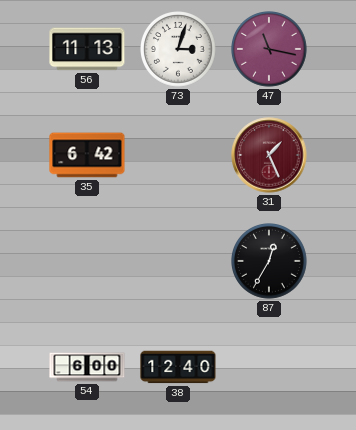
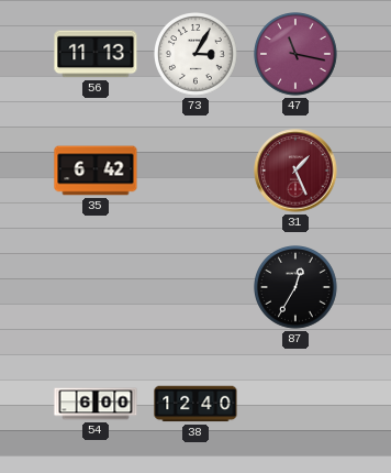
73: 3:03 -> 3:05
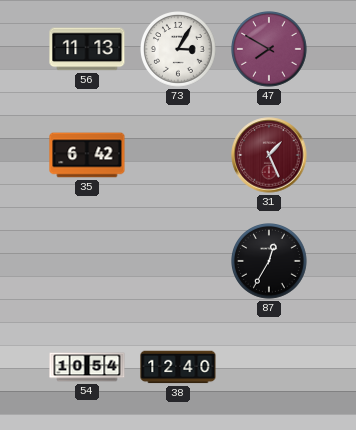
47: 11:17 -> 7:50
54: 6:00 -> 10:54
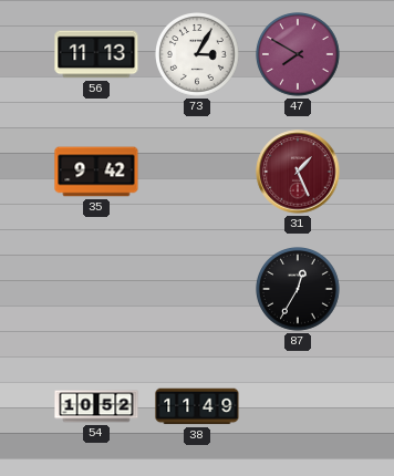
35: 6:42 -> 9:42
54: 10:54 -> 10:52
38: 12:40 -> 11:49
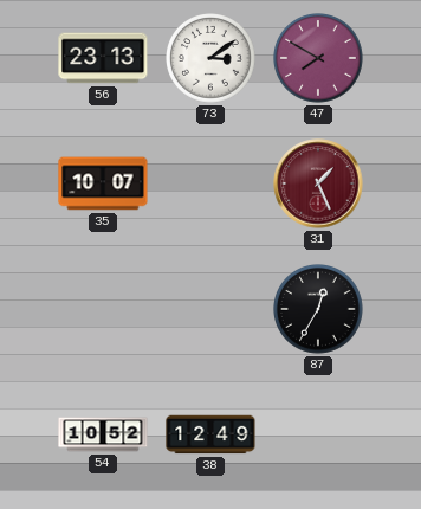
56: 11:13 -> 23:13
73: 3:05 -> 3:09
35: 9:42 -> 10:07
38: 11:49 -> 12:49
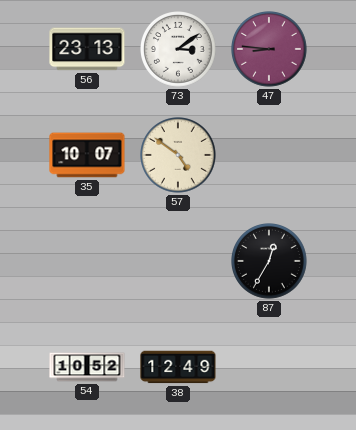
47: 7:50 -> 8:46
57: none -> 4:51
31: 1:26 -> none
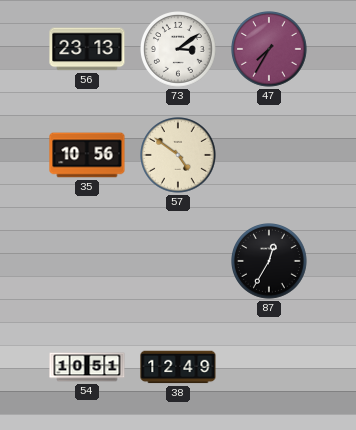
47: 8:46 -> 7:35
35: 10:07 -> 10:56
54: 10:52 -> 10:51
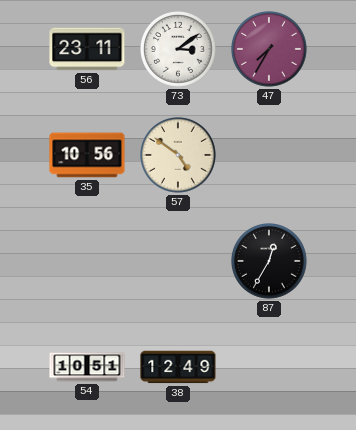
56: 23:13 -> 23:11
